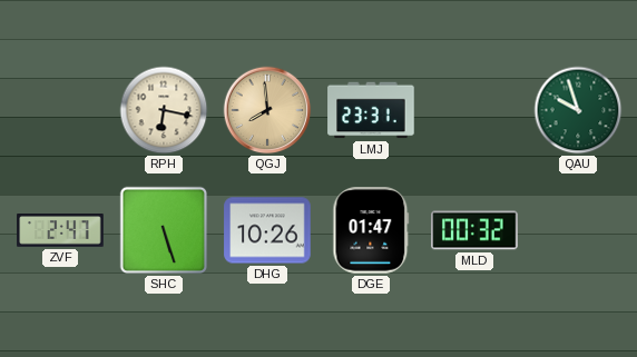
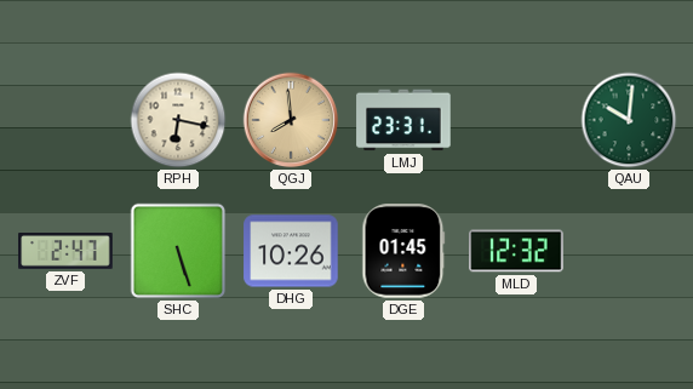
QAU: 9:57 -> 10:01
DGE: 01:47 -> 01:45
MLD: 00:32 -> 12:32
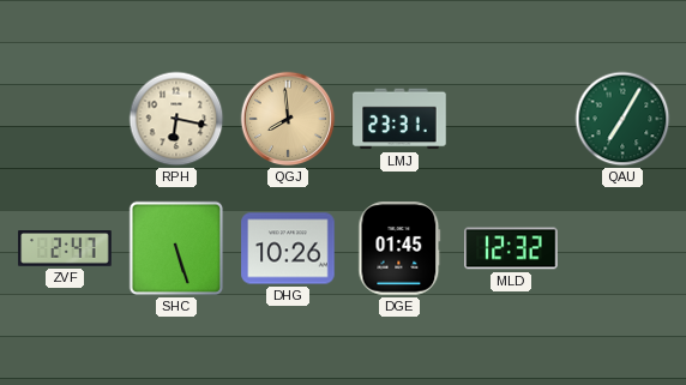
QAU: 10:01 -> 7:05
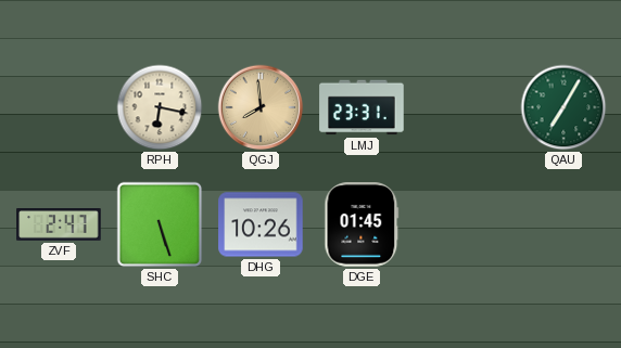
MLD: 12:32 -> none
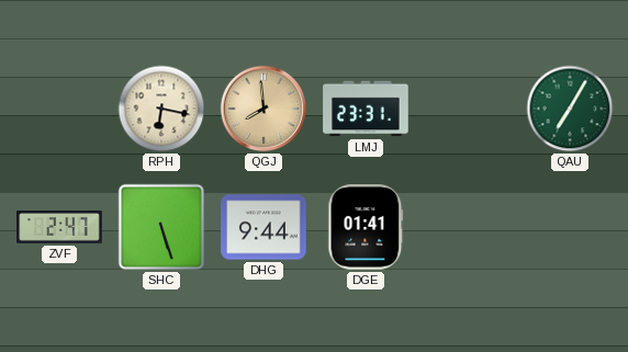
DHG: 10:26 -> 9:44
DGE: 01:45 -> 01:41
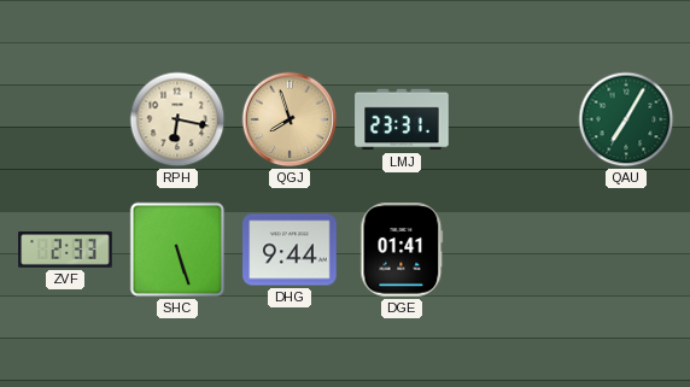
QGJ: 7:59 -> 7:57
ZVF: 2:47 -> 2:33
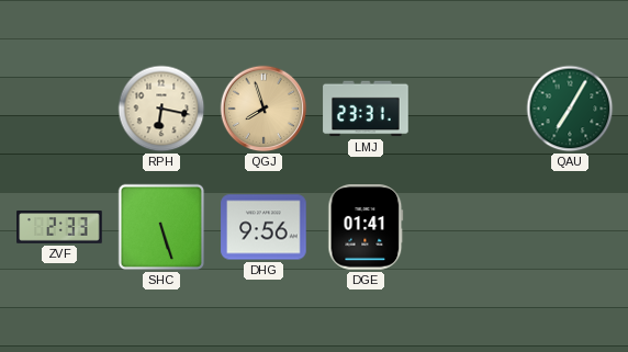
DHG: 9:44 -> 9:56
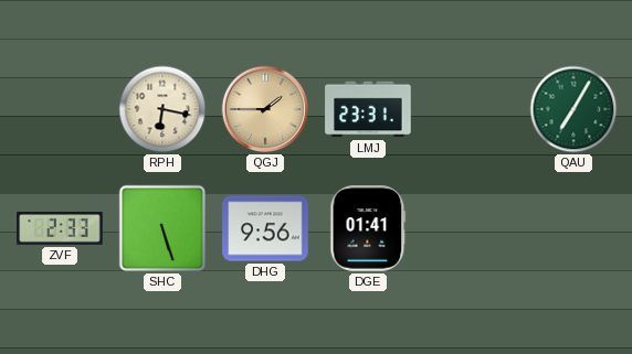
QGJ: 7:57 -> 1:45
